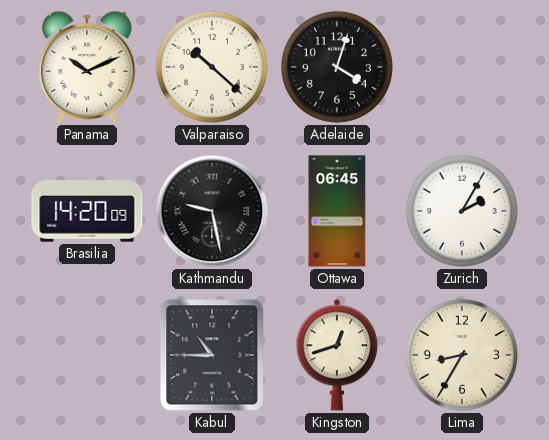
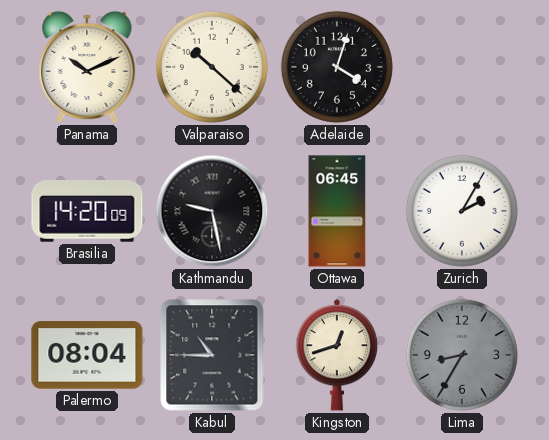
Palermo: none -> 08:04
Lima dial: cream -> grey
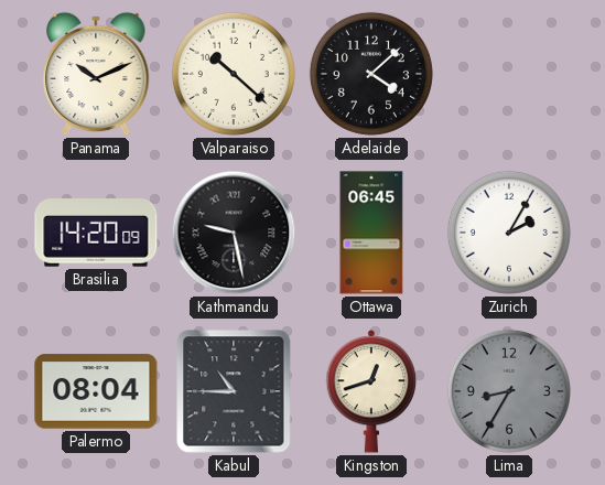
Adelaide: 4:03 -> 4:08
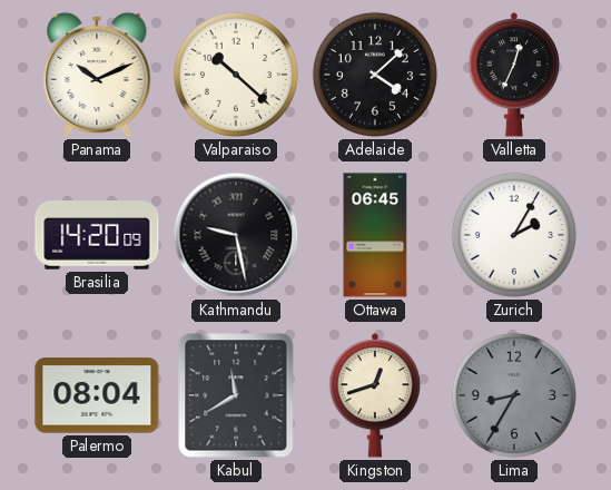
Valletta: none -> 12:34
Kabul: 10:45 -> 11:40
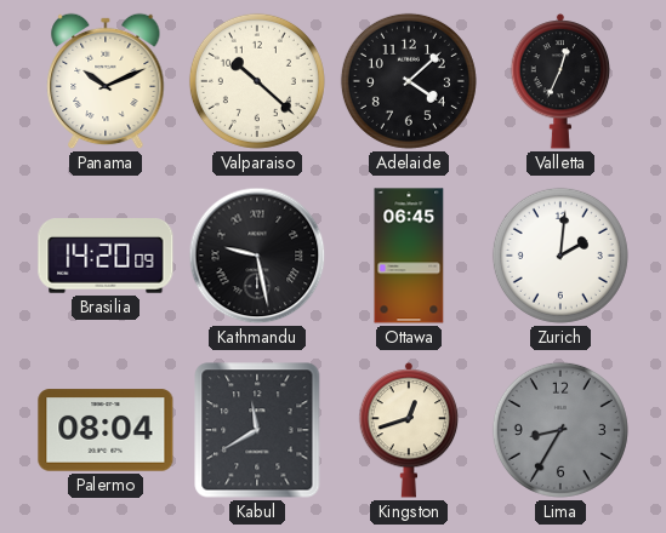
Zurich: 2:05 -> 2:01
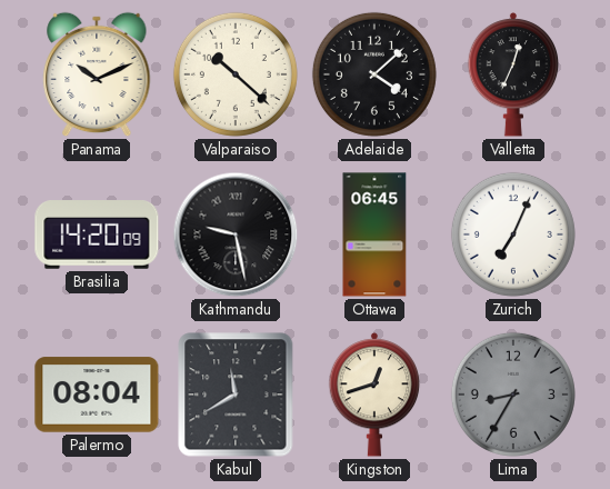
Zurich: 2:01 -> 7:04
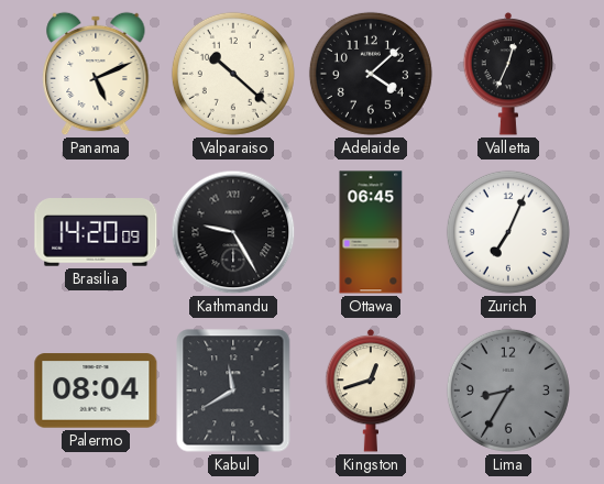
Panama: 10:11 -> 5:11
Kathmandu: 9:28 -> 9:25
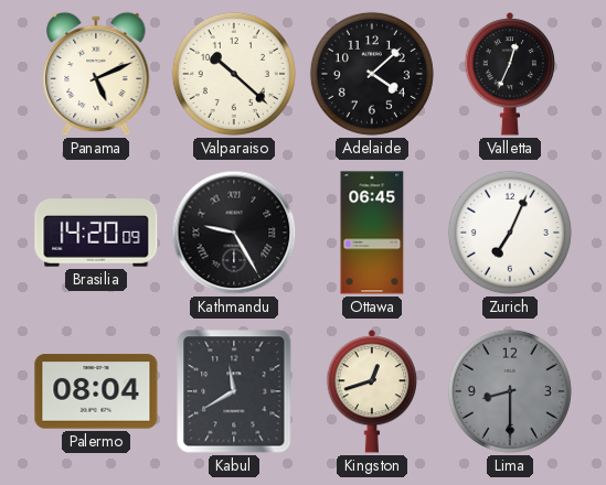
Lima: 8:35 -> 8:30
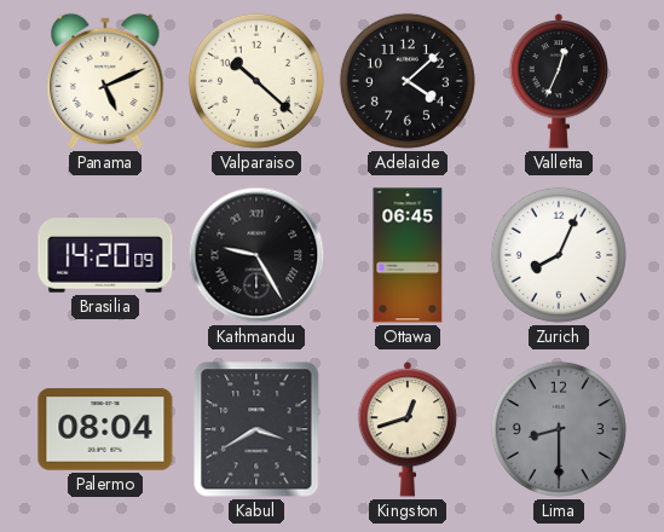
Zurich: 7:04 -> 8:04
Kabul: 11:40 -> 3:40
